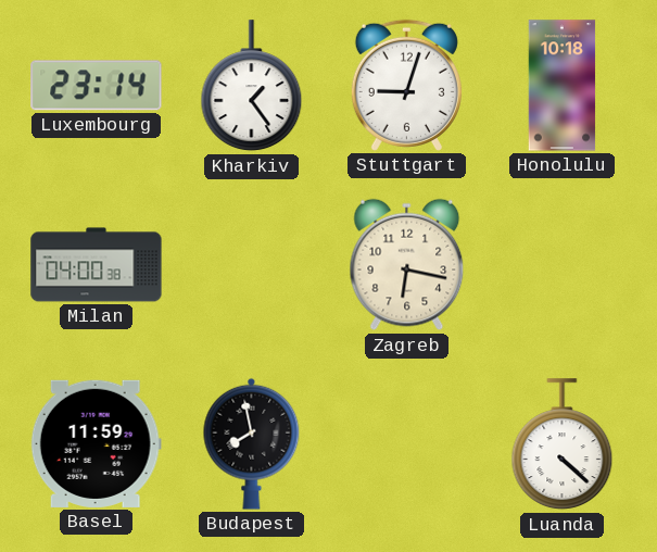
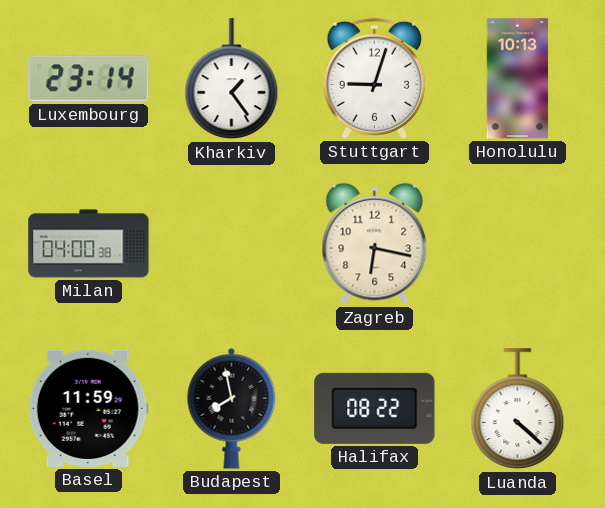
Honolulu: 10:18 -> 10:13
Halifax: none -> 08:22
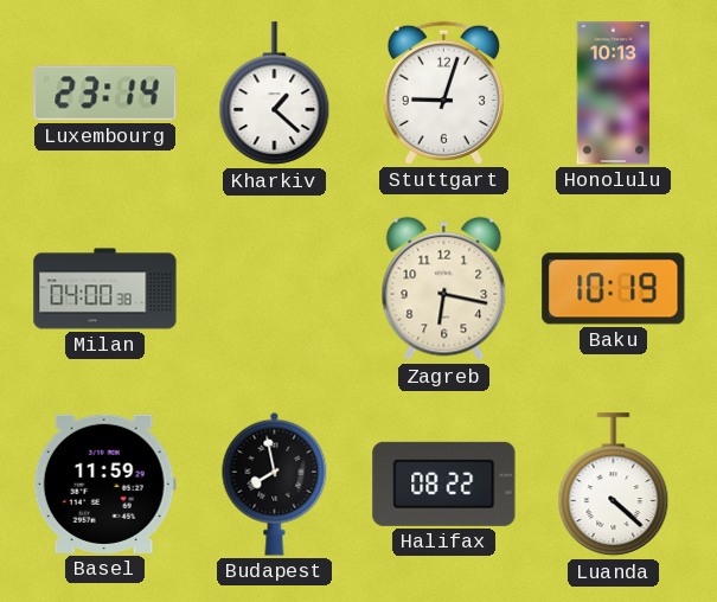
Kharkiv: 1:24 -> 1:22
Baku: none -> 10:19
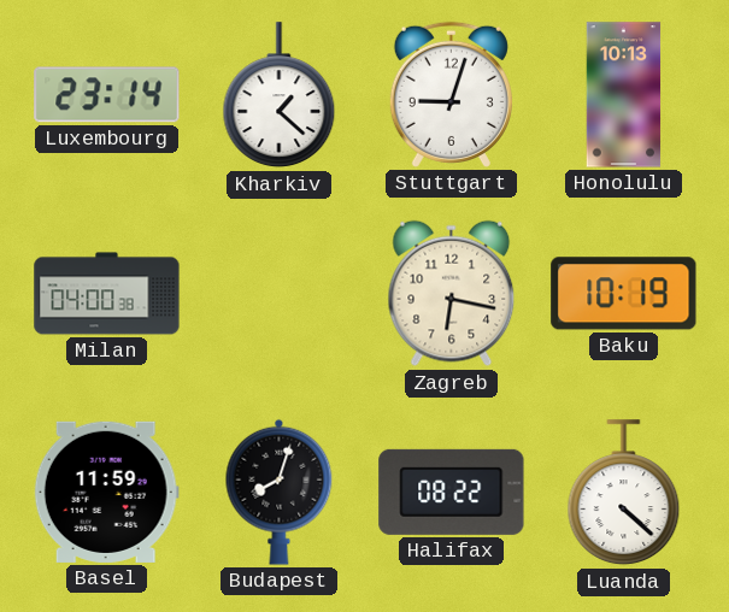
Budapest: 7:58 -> 8:03
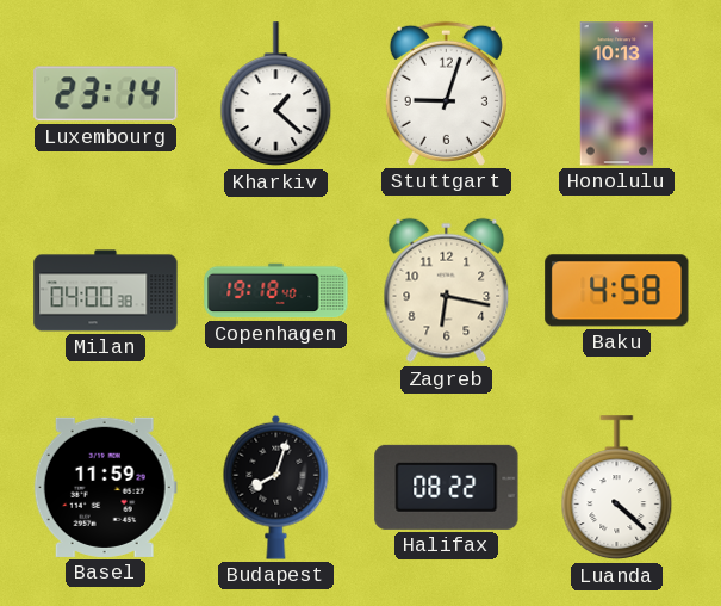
Copenhagen: none -> 19:18
Baku: 10:19 -> 4:58
